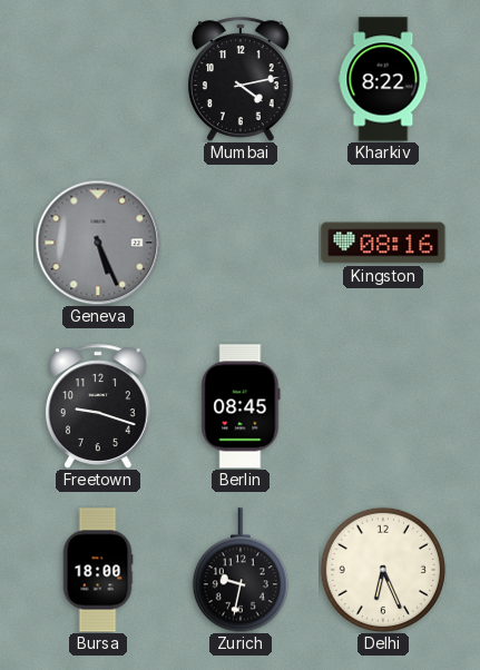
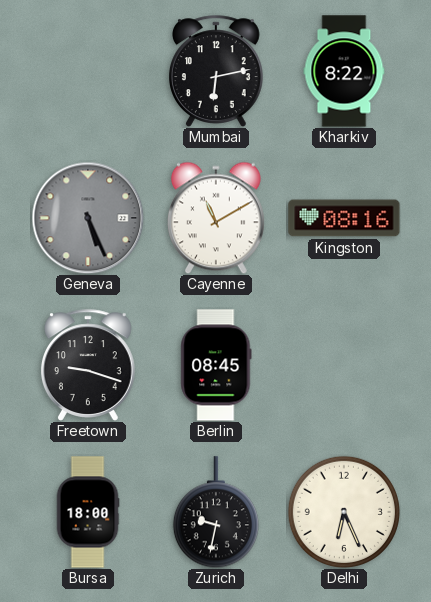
Mumbai: 4:13 -> 6:13
Cayenne: none -> 11:10
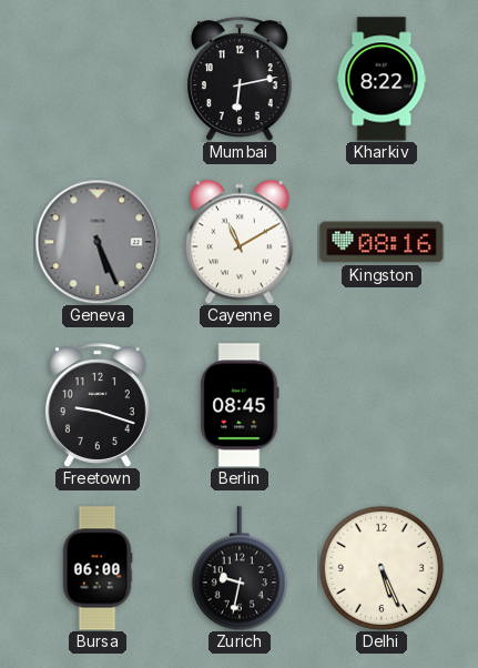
Bursa: 18:00 -> 06:00
Delhi: 6:26 -> 5:26
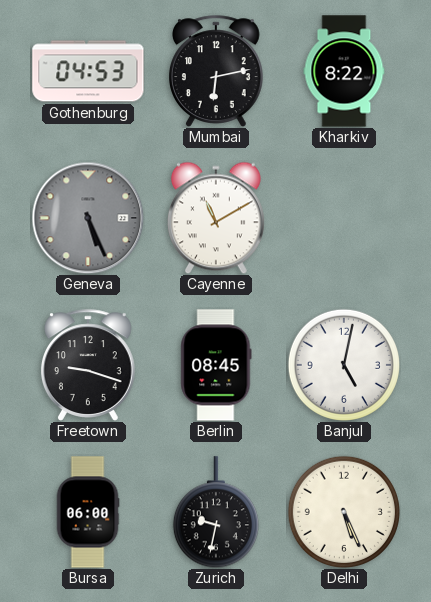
Gothenburg: none -> 04:53
Kingston: 08:16 -> none
Banjul: none -> 5:02
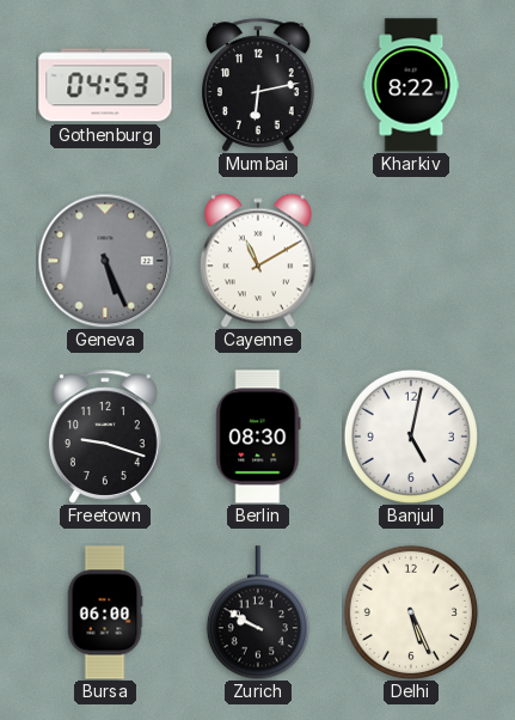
Berlin: 08:45 -> 08:30
Zurich: 9:32 -> 9:50
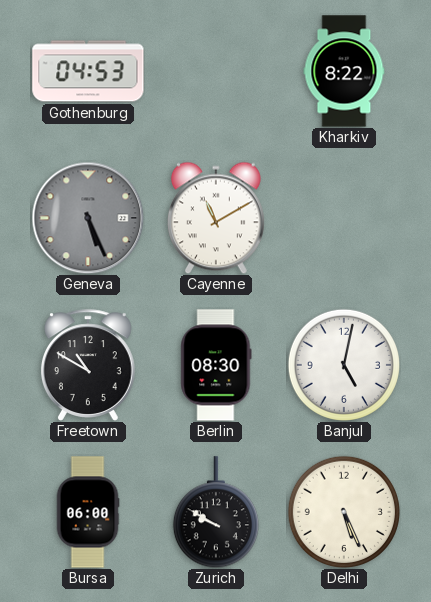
Mumbai: 6:13 -> none
Freetown: 9:18 -> 10:50
